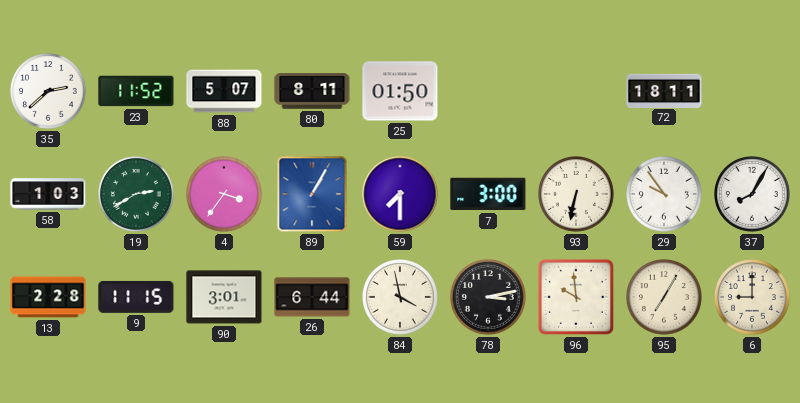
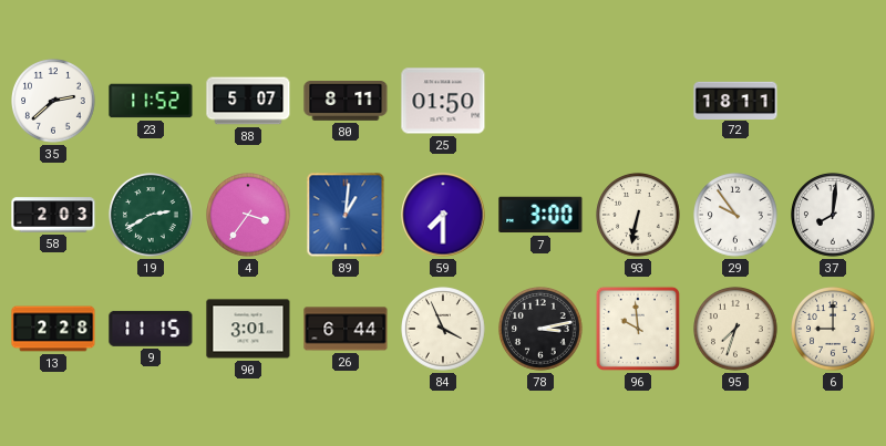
58: 1:03 -> 2:03
89: 1:05 -> 1:01
37: 8:05 -> 8:01
84: 3:58 -> 3:56
95: 7:05 -> 7:33
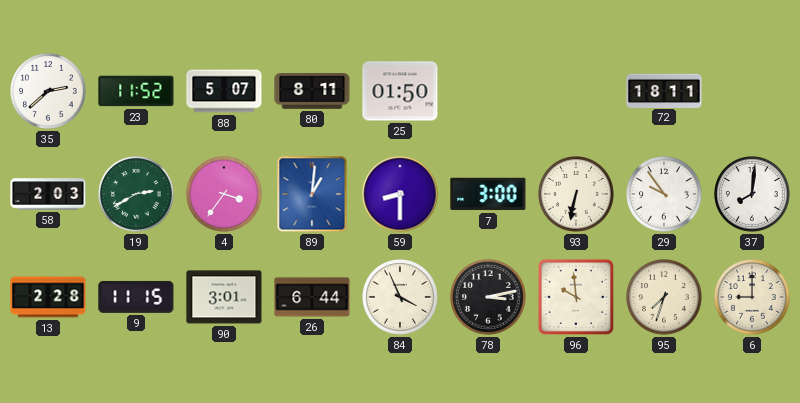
59: 7:30 -> 8:30
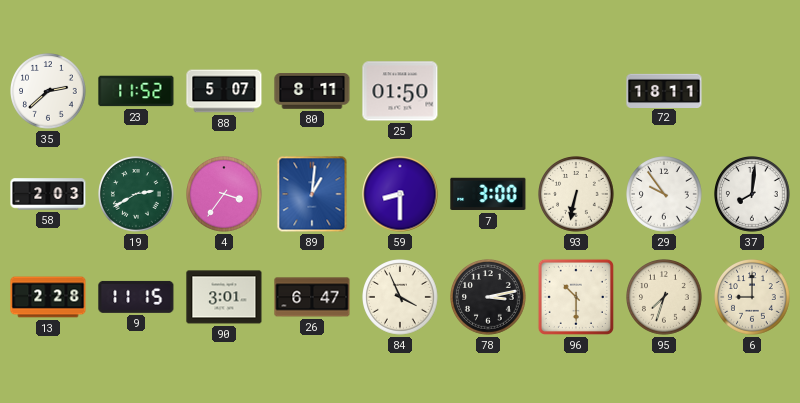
26: 6:44 -> 6:47
96: 9:59 -> 10:30
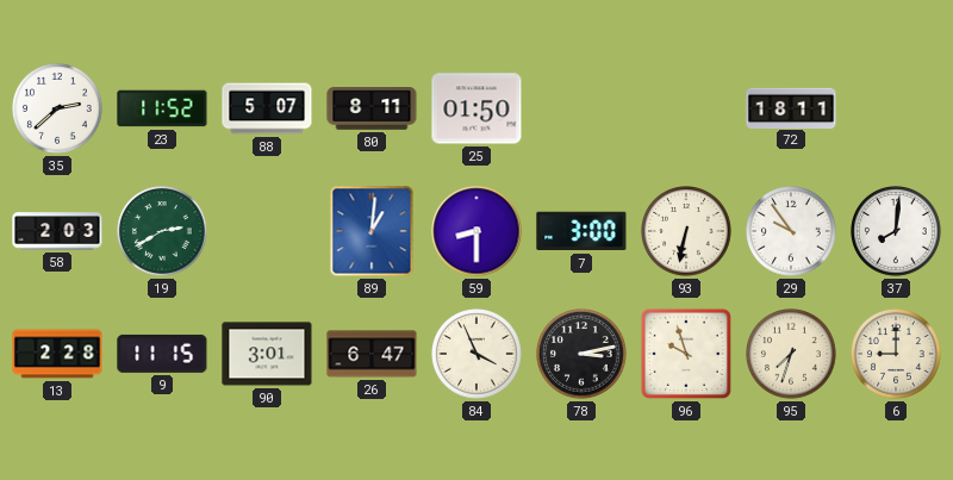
4: 3:36 -> none
96: 10:30 -> 9:57
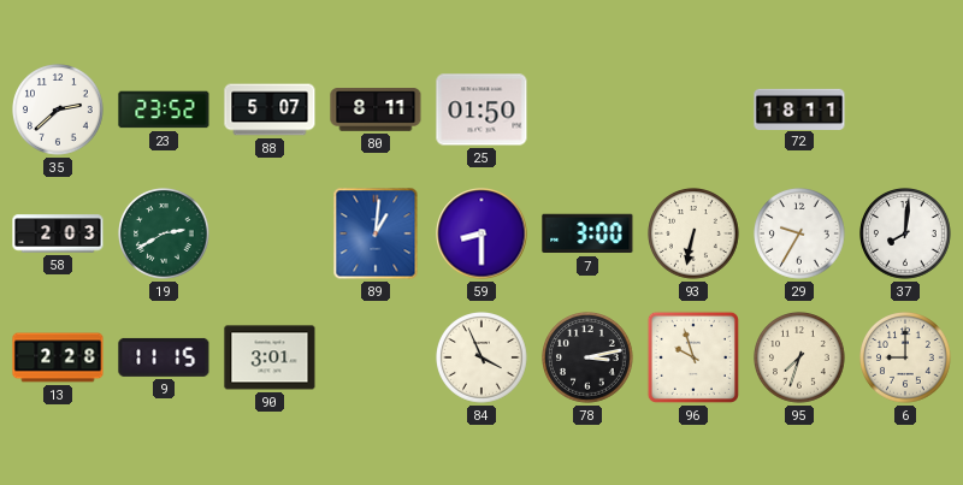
23: 11:52 -> 23:52
29: 9:54 -> 9:35
26: 6:47 -> none
